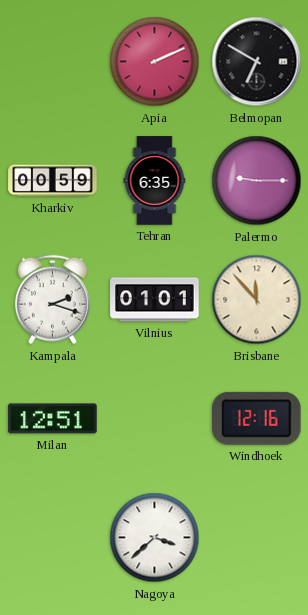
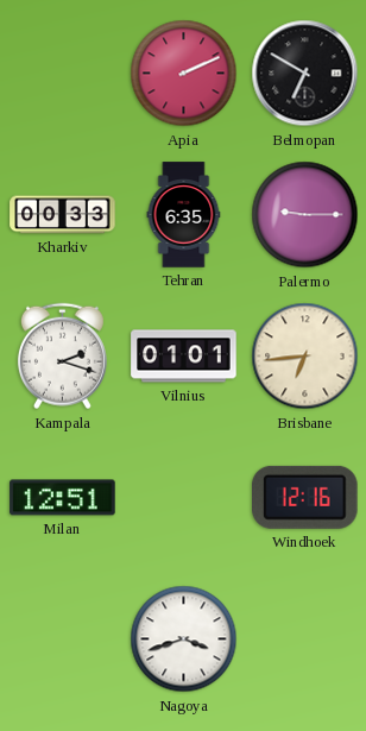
Kharkiv: 00:59 -> 00:33
Brisbane: 11:53 -> 6:44
Nagoya: 3:38 -> 3:42
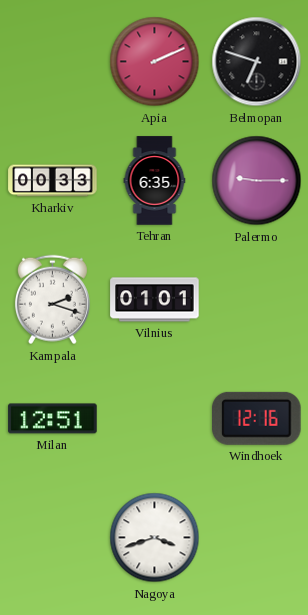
Belmopan: 6:50 -> 6:48
Brisbane: 6:44 -> none
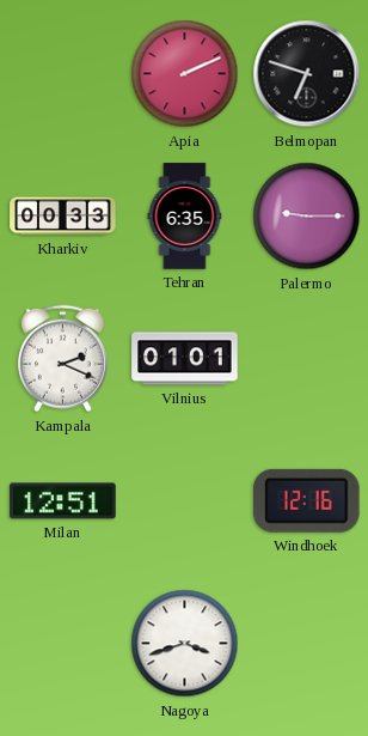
Kampala: 2:18 -> 2:19
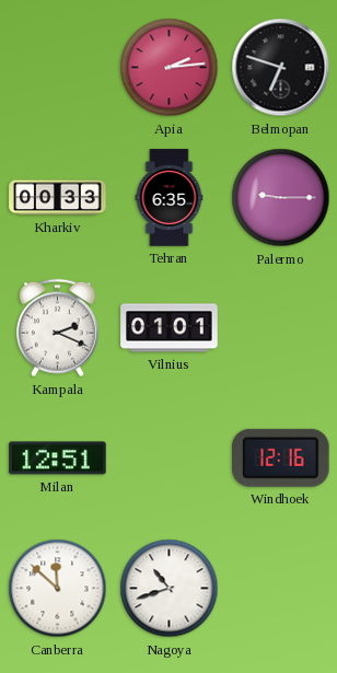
Apia: 2:11 -> 2:14
Canberra: none -> 11:52
Nagoya: 3:42 -> 10:42
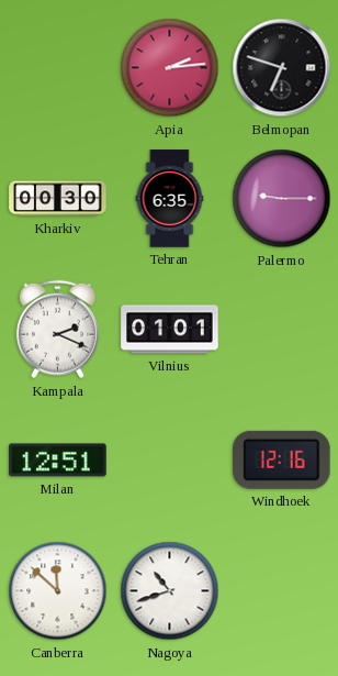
Kharkiv: 00:33 -> 00:30
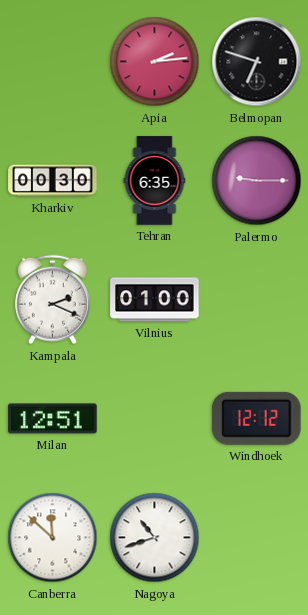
Vilnius: 01:01 -> 01:00
Windhoek: 12:16 -> 12:12
